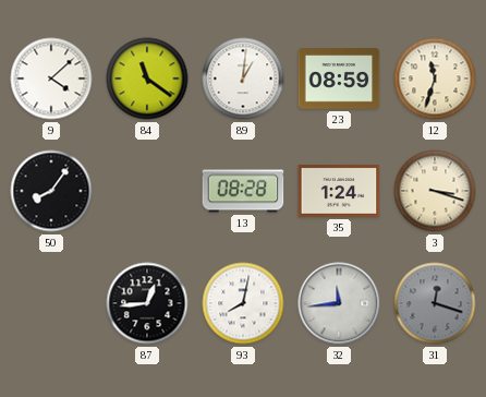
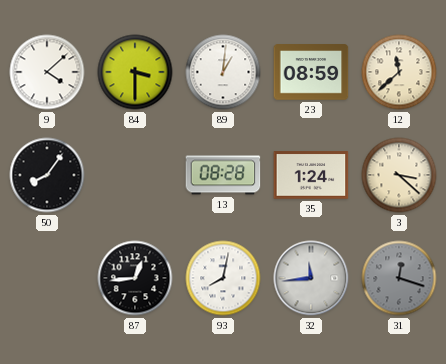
84: 11:21 -> 3:30
12: 11:33 -> 11:38
3: 3:18 -> 3:22
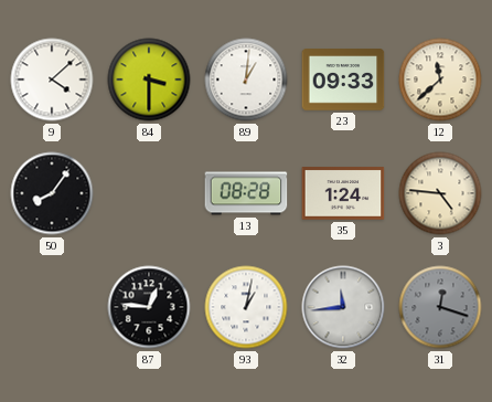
23: 08:59 -> 09:33
3: 3:22 -> 4:46
87: 12:44 -> 12:46
93: 8:02 -> 1:02
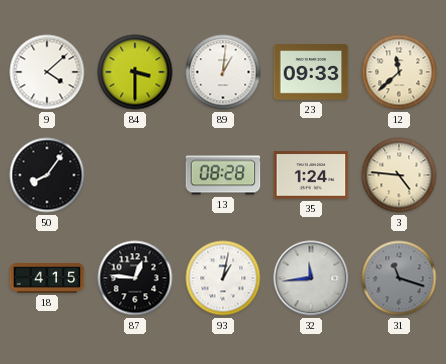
18: none -> 4:15
31: 12:18 -> 11:18
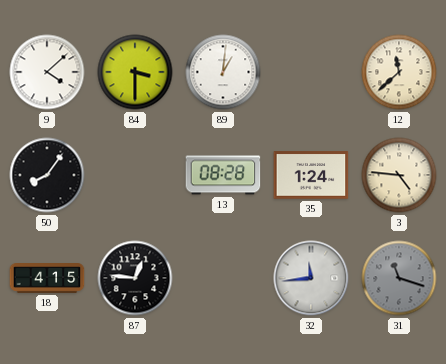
23: 09:33 -> none
93: 1:02 -> none
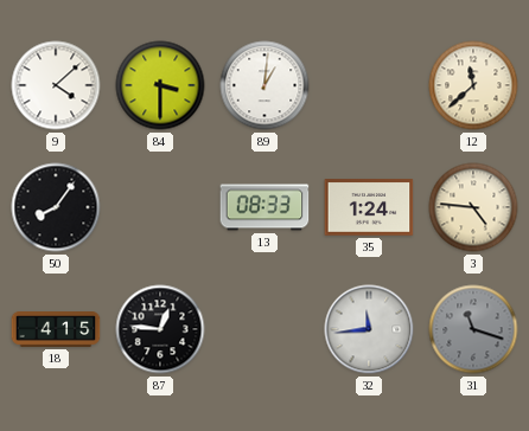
13: 08:28 -> 08:33
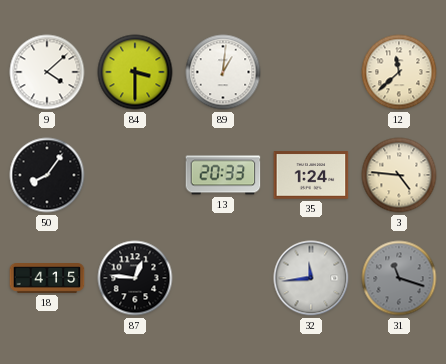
13: 08:33 -> 20:33
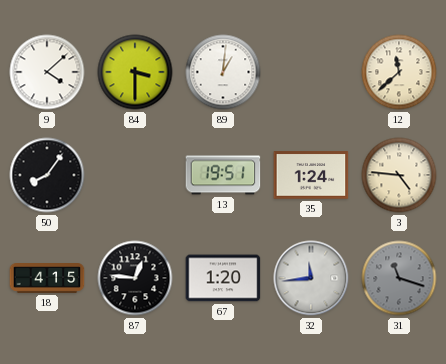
13: 20:33 -> 19:51
67: none -> 1:20
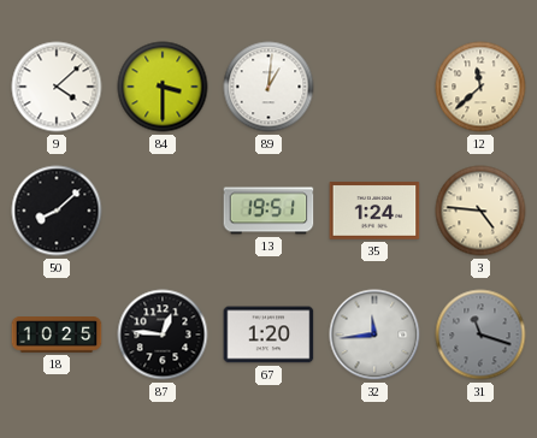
50: 8:06 -> 8:08
18: 4:15 -> 10:25
